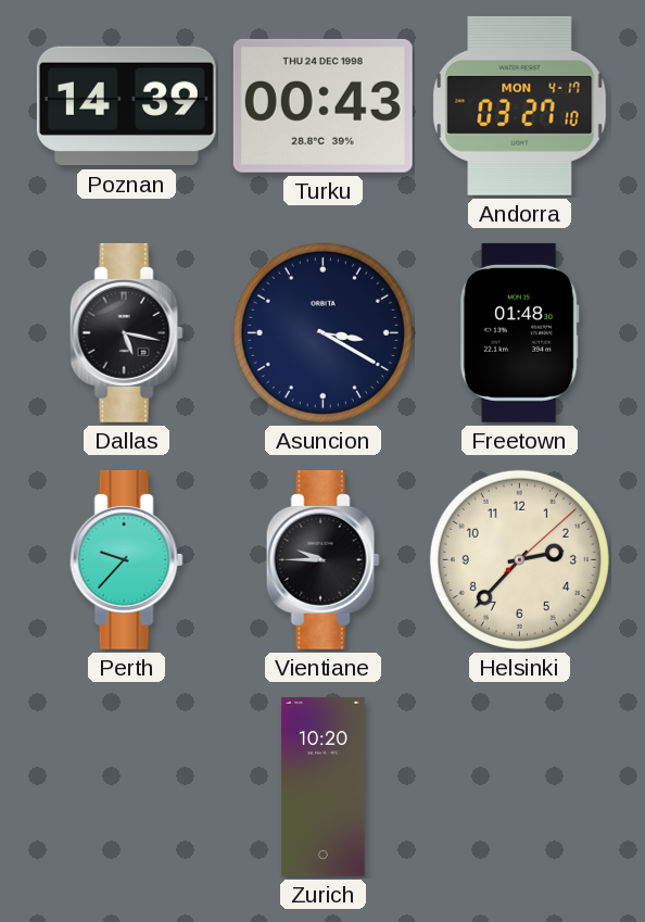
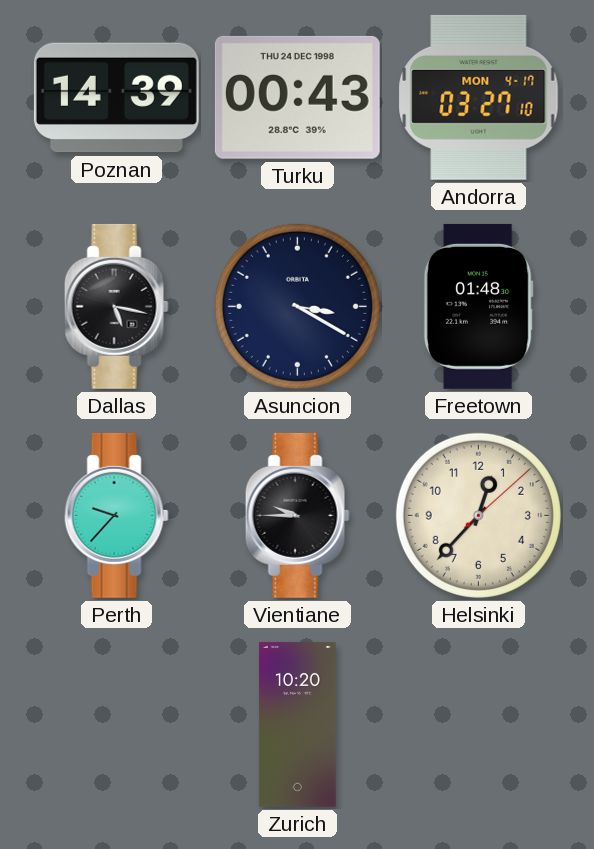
Helsinki: 2:37 -> 12:37
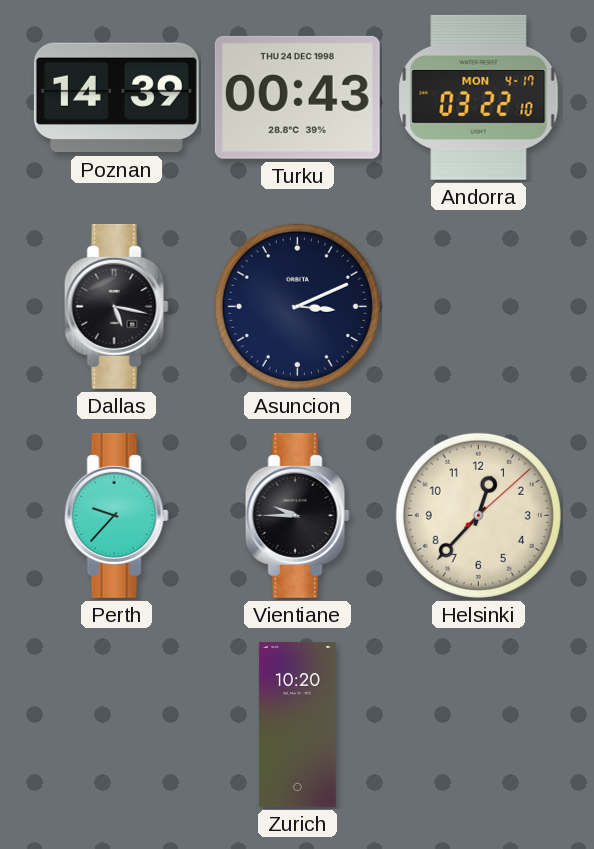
Andorra: 03:27 -> 03:22
Asuncion: 3:20 -> 3:11
Freetown: 01:48 -> none
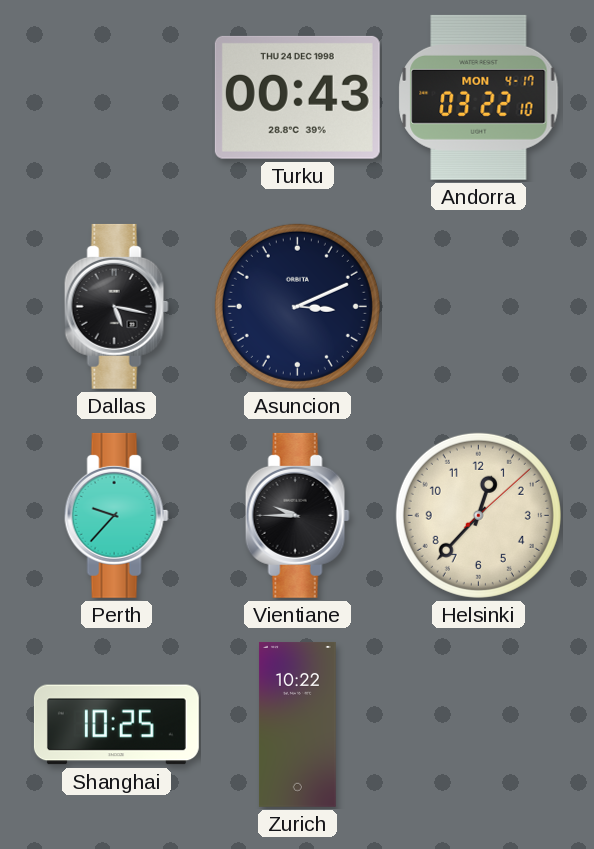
Poznan: 14:39 -> none
Shanghai: none -> 10:25
Zurich: 10:20 -> 10:22
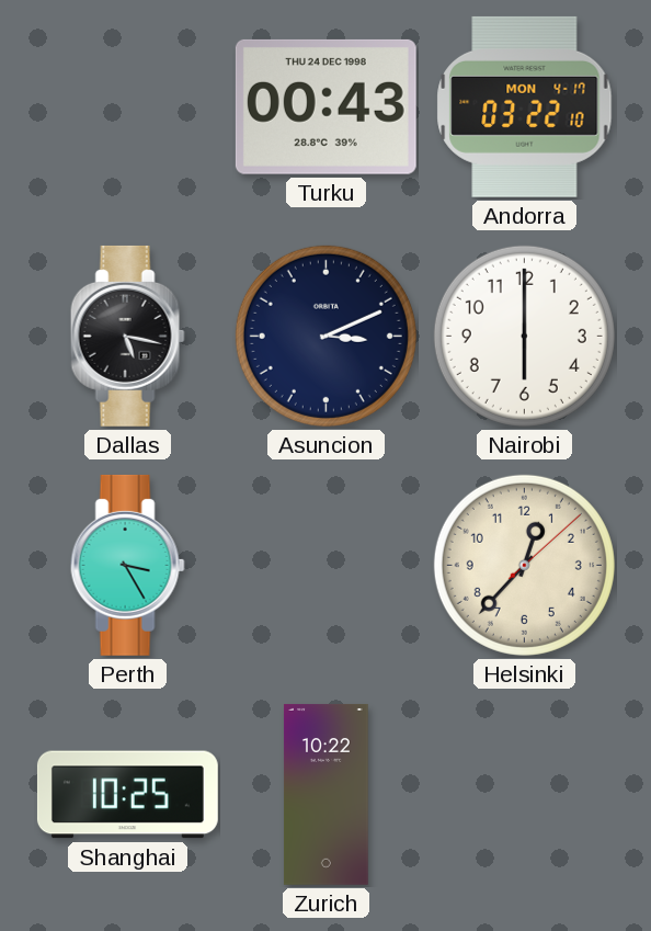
Nairobi: none -> 6:00
Perth: 9:37 -> 3:25
Vientiane: 9:45 -> none
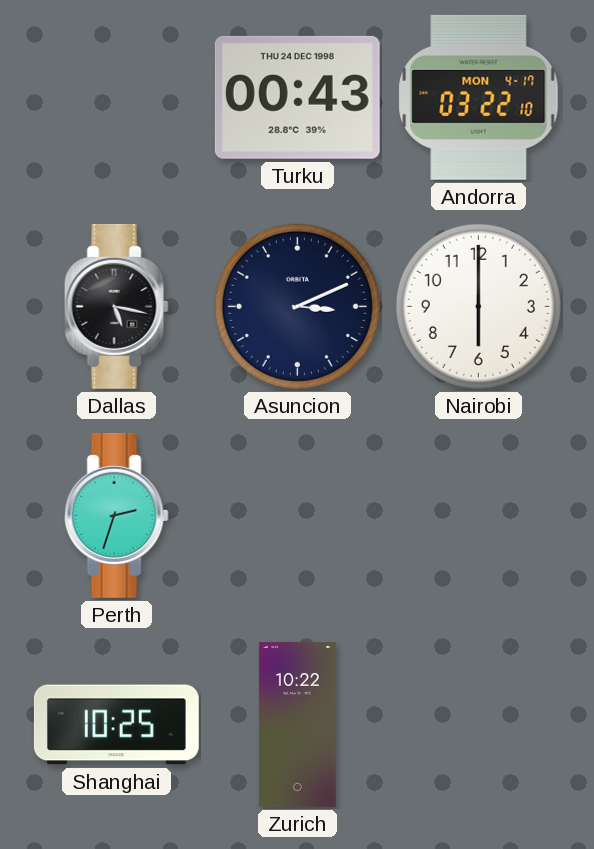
Perth: 3:25 -> 2:33
Helsinki: 12:37 -> none
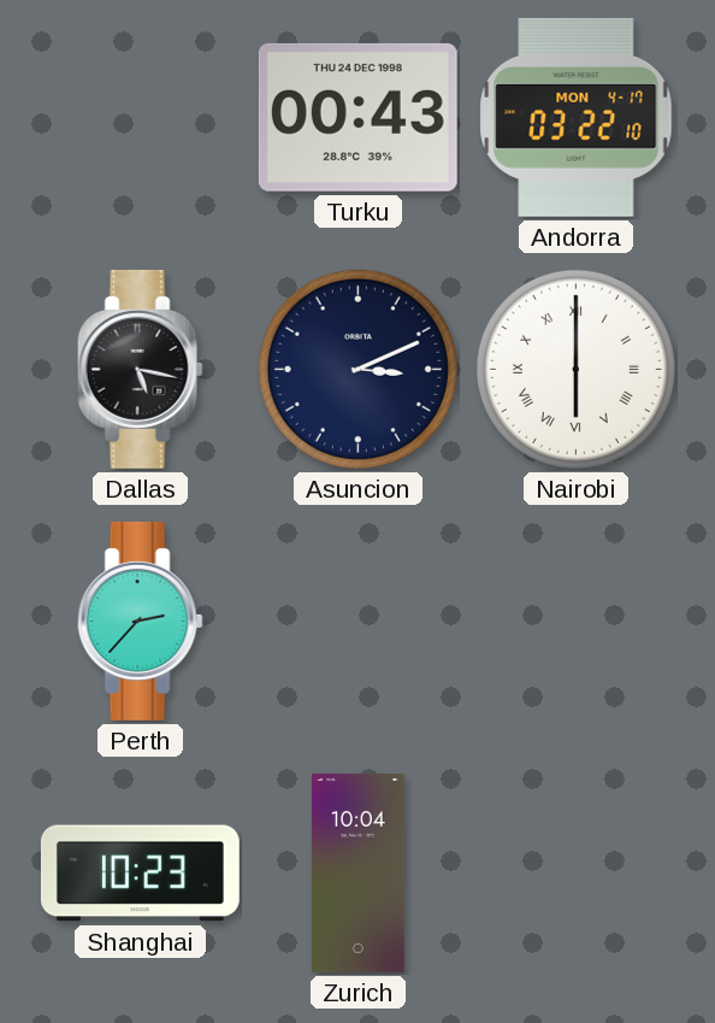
Nairobi numerals: Arabic -> Roman
Perth: 2:33 -> 2:37
Shanghai: 10:25 -> 10:23
Zurich: 10:22 -> 10:04
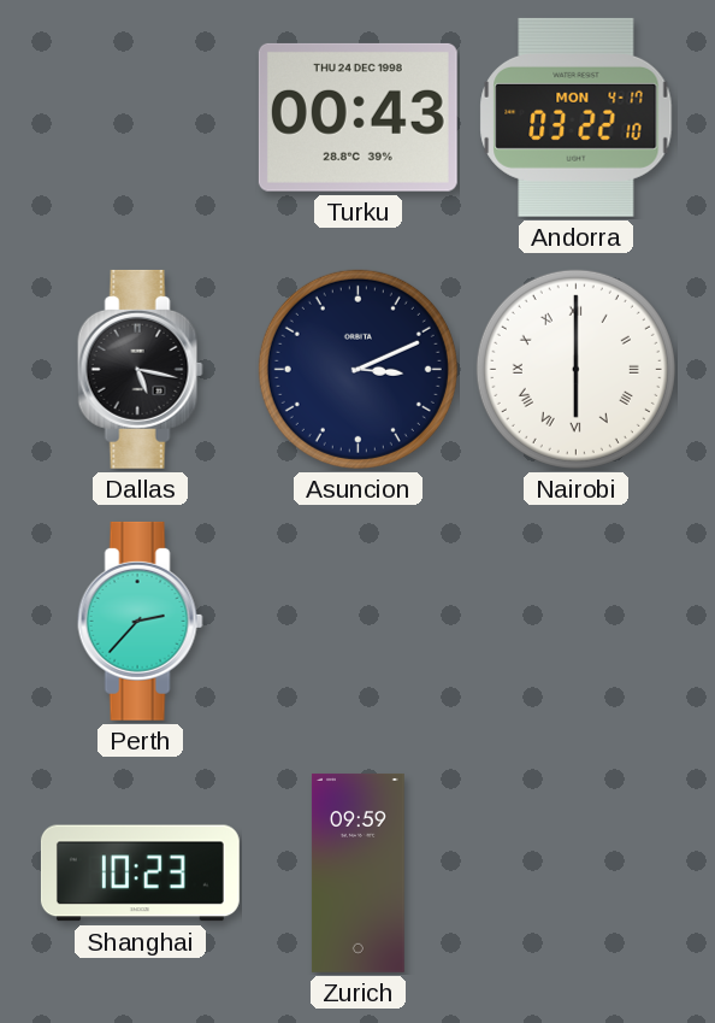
Zurich: 10:04 -> 09:59
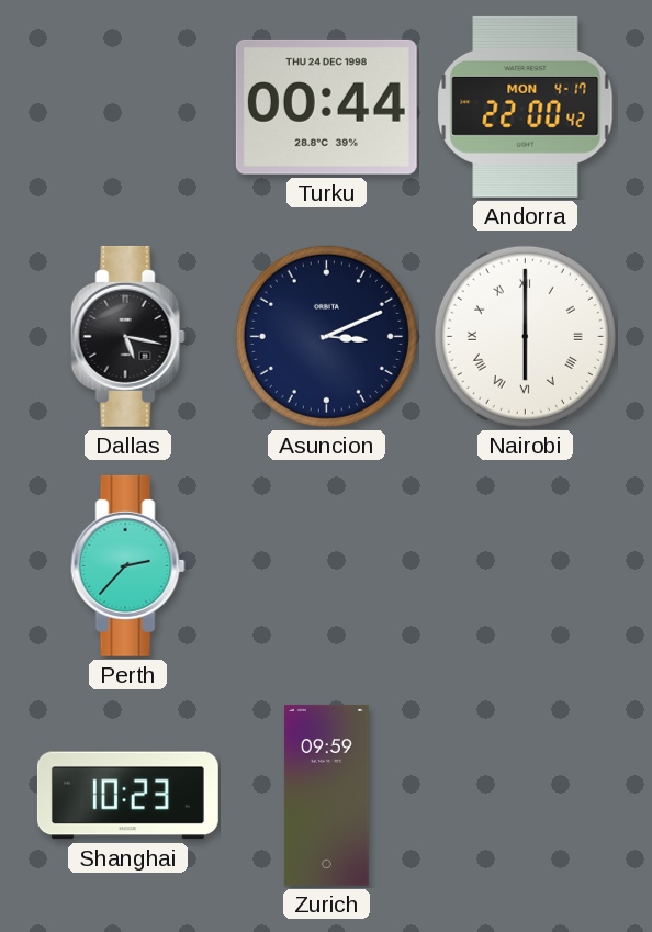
Turku: 00:43 -> 00:44
Andorra: 03:22 -> 22:00
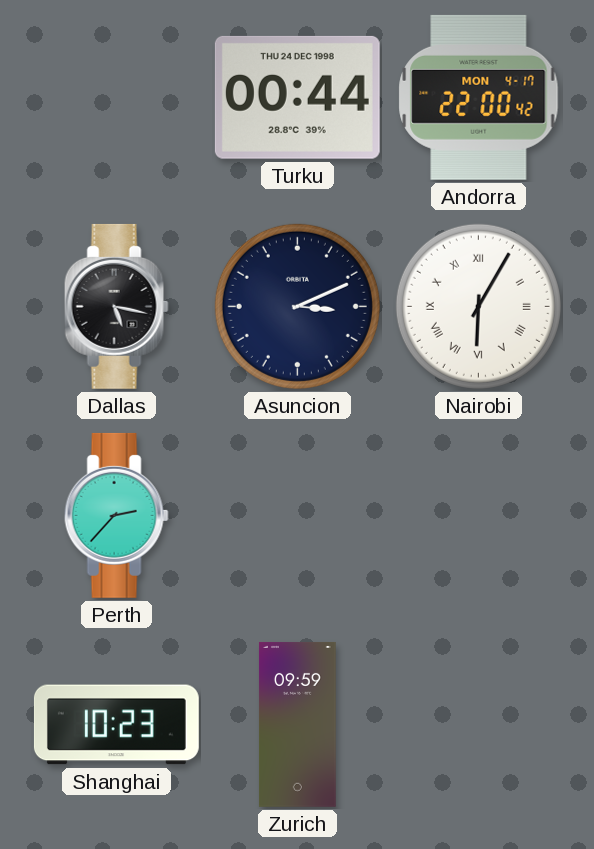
Nairobi: 6:00 -> 6:05
